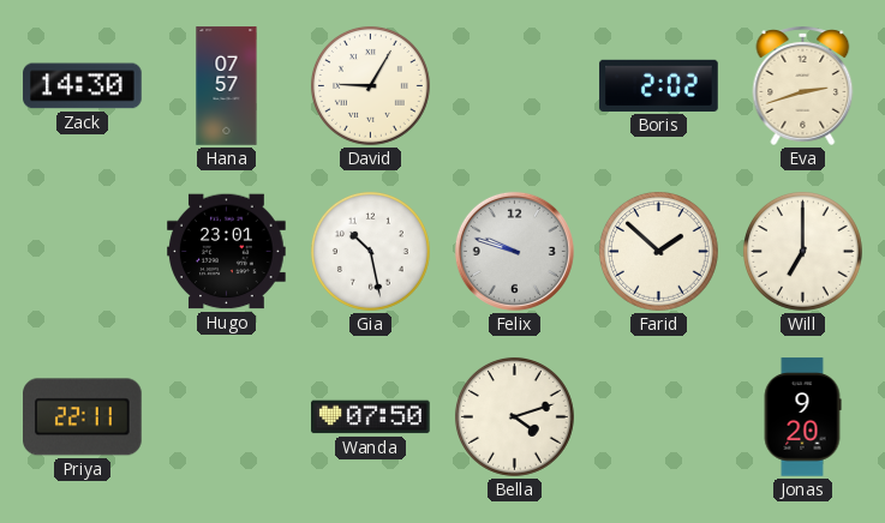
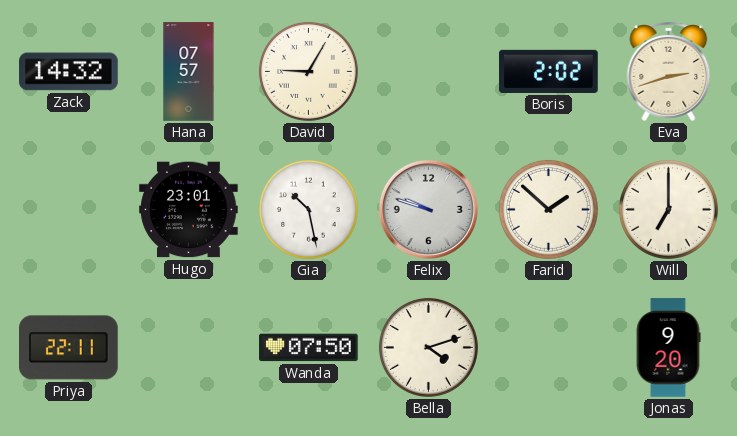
Zack: 14:30 -> 14:32
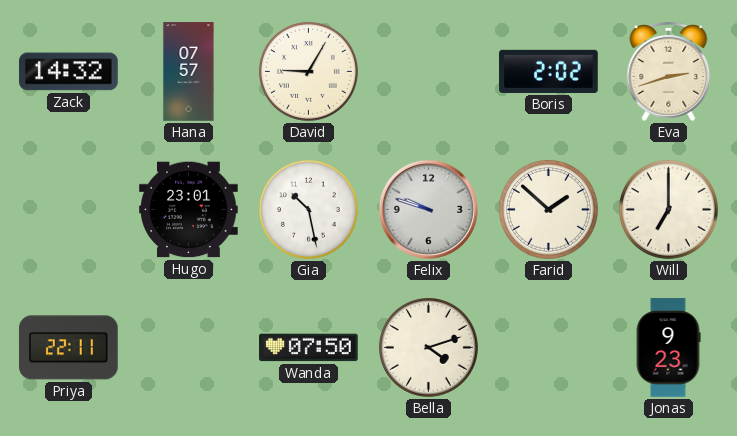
Jonas: 9:20 -> 9:23
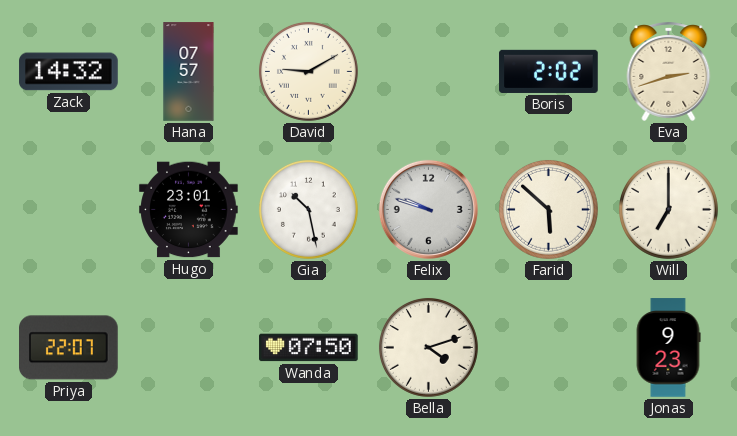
David: 9:05 -> 9:10
Farid: 1:52 -> 5:52
Priya: 22:11 -> 22:07
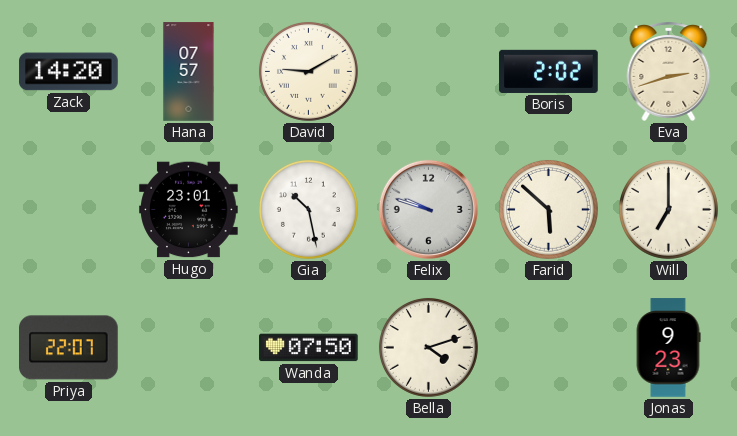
Zack: 14:32 -> 14:20
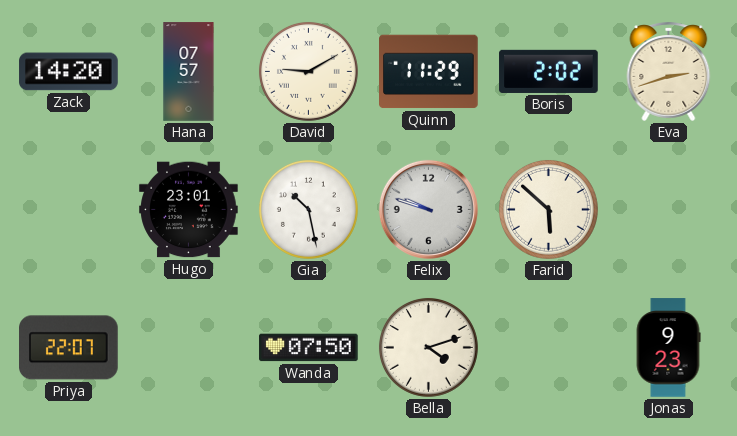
Quinn: none -> 11:29
Will: 7:00 -> none
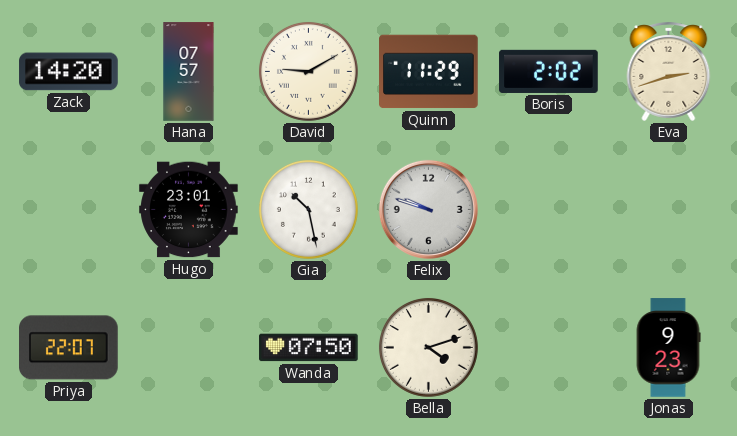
Farid: 5:52 -> none
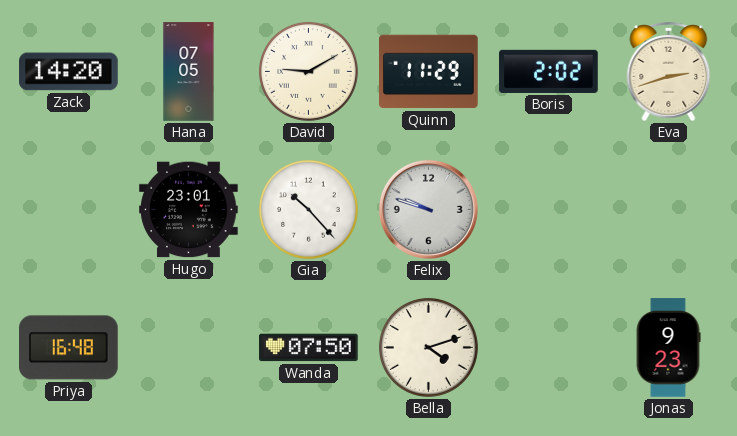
Hana: 07:57 -> 07:05
Gia: 10:28 -> 10:23
Priya: 22:07 -> 16:48
